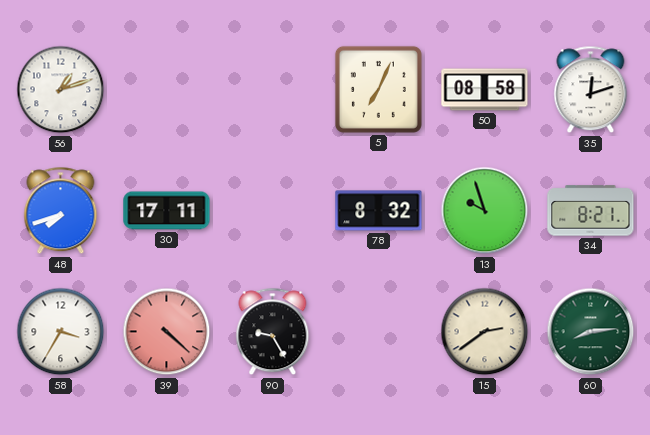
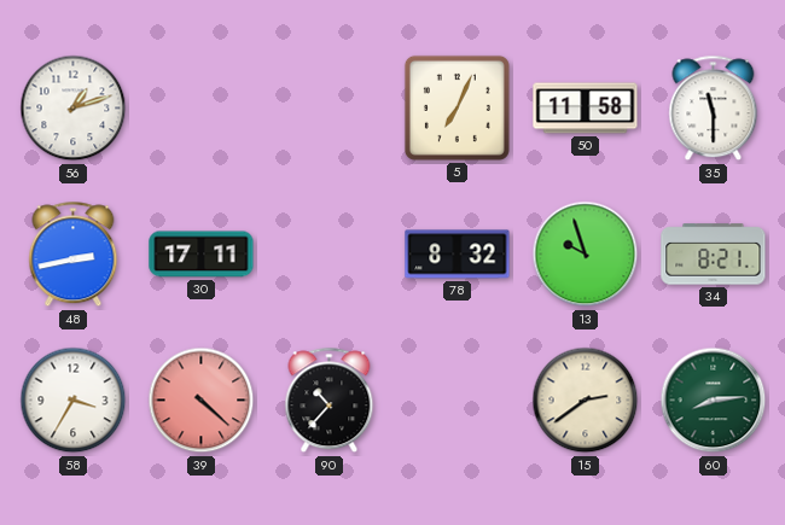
50: 08:58 -> 11:58
35: 12:12 -> 11:30
48: 7:42 -> 2:43
90: 9:25 -> 10:37
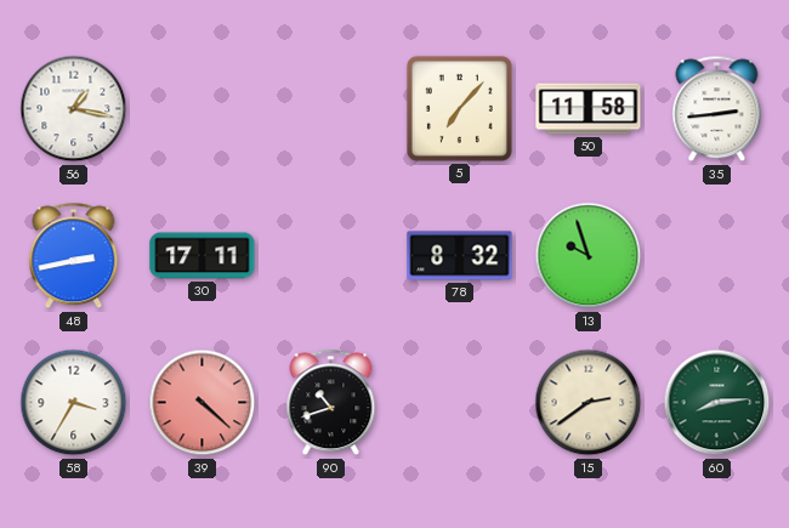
56: 1:12 -> 1:17
5: 7:04 -> 7:07
35: 11:30 -> 2:44
34: 8:21 -> none
90: 10:37 -> 10:42
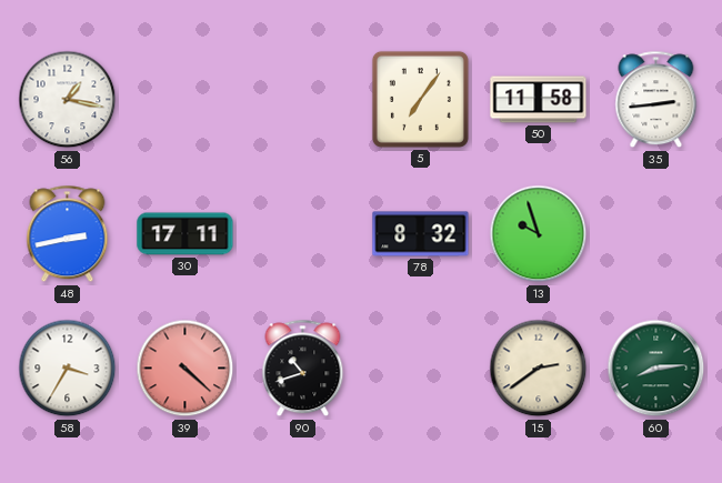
5: 7:07 -> 7:06
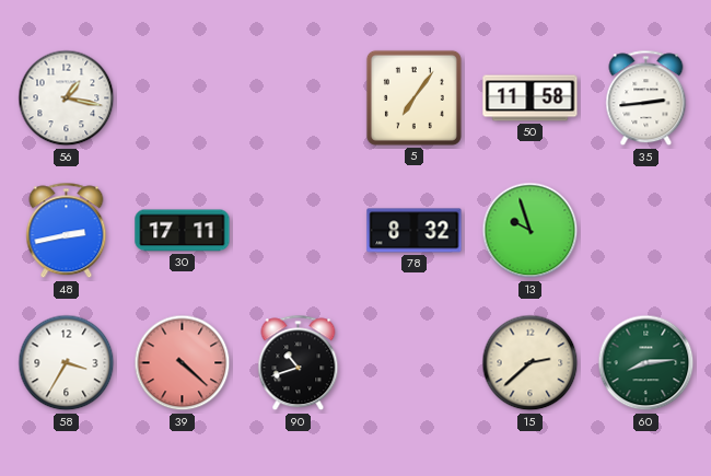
15: 2:39 -> 2:38
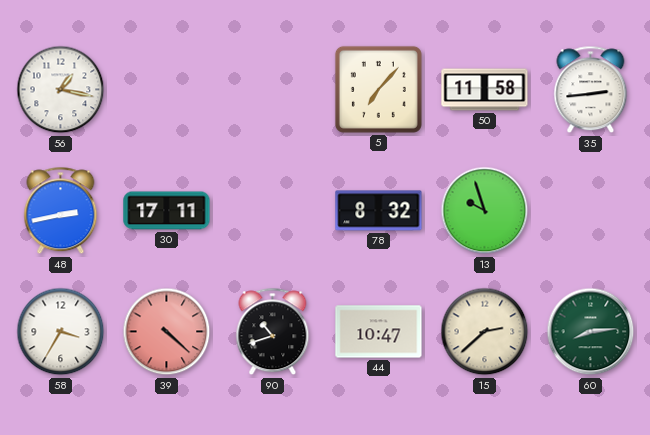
5: 7:06 -> 7:07
44: none -> 10:47
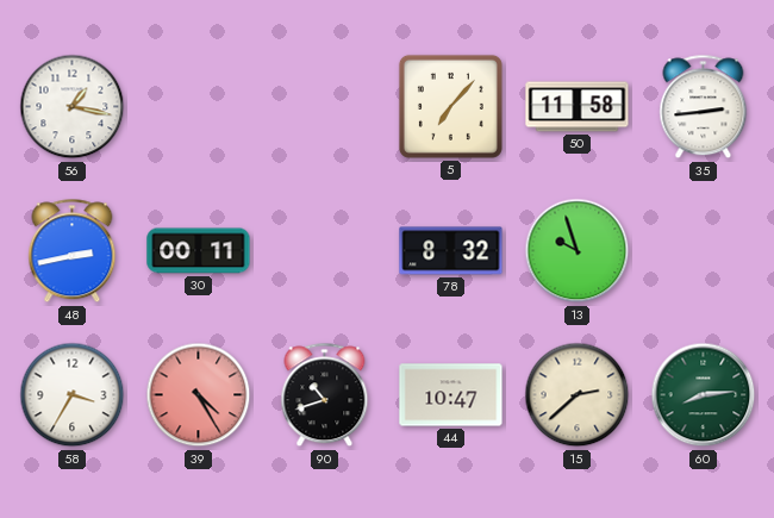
30: 17:11 -> 00:11
39: 4:22 -> 4:25
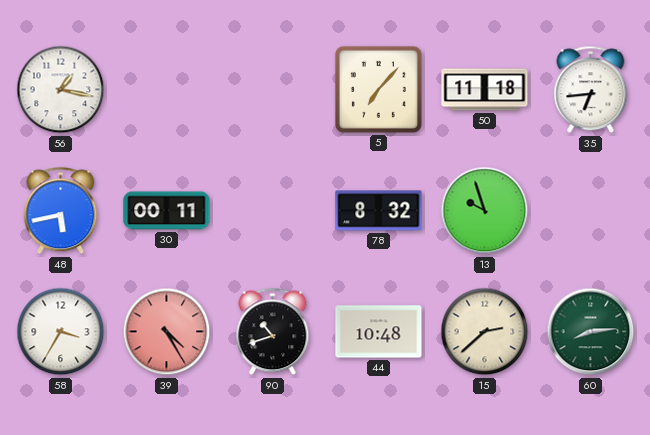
50: 11:58 -> 11:18
35: 2:44 -> 6:44
48: 2:43 -> 5:43
44: 10:47 -> 10:48
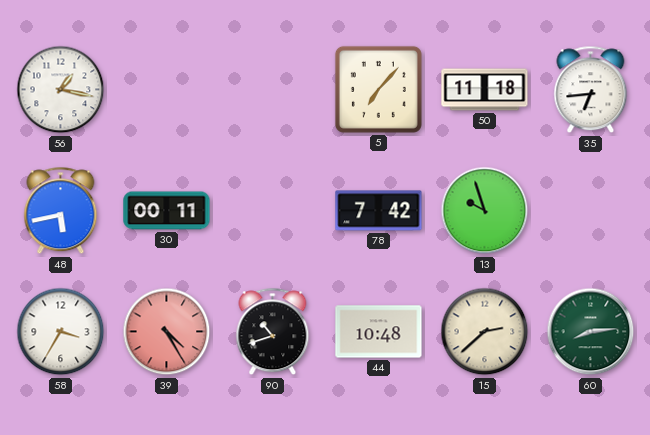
78: 8:32 -> 7:42
